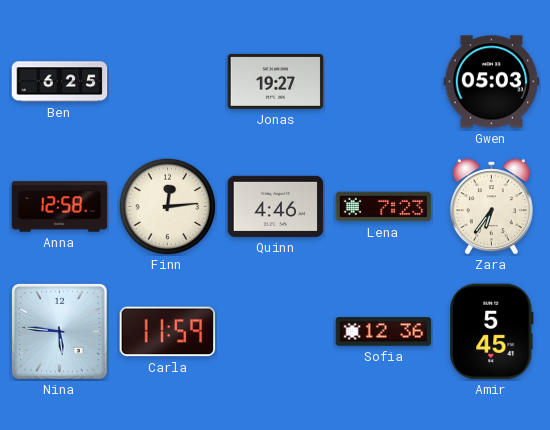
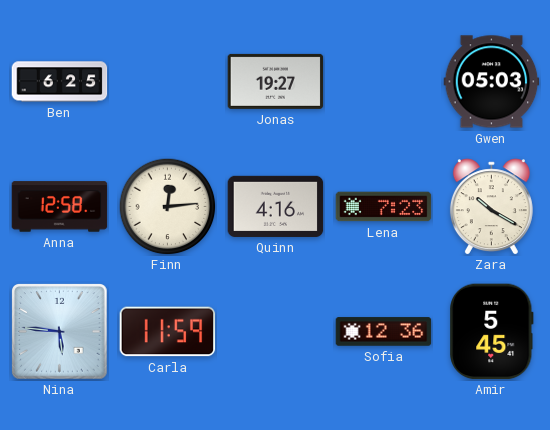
Quinn: 4:46 -> 4:16
Zara: 6:36 -> 10:20
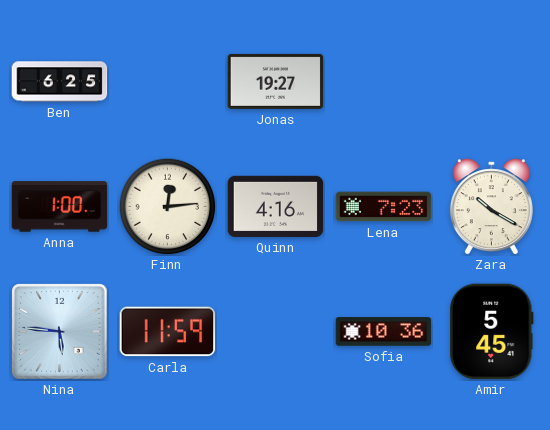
Gwen: 05:03 -> none
Anna: 12:58 -> 1:00
Sofia: 12:36 -> 10:36
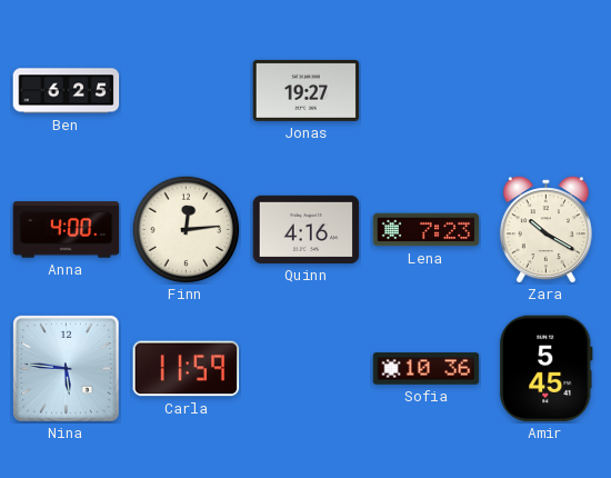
Anna: 1:00 -> 4:00
